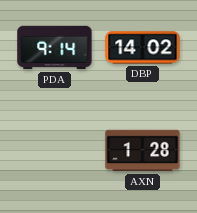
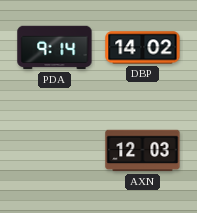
AXN: 1:28 -> 12:03
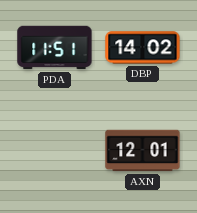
PDA: 9:14 -> 11:51
AXN: 12:03 -> 12:01
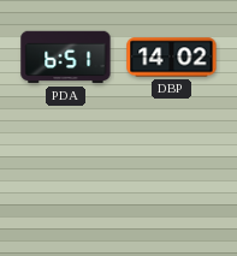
PDA: 11:51 -> 6:51
AXN: 12:01 -> none
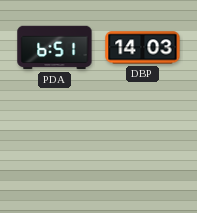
DBP: 14:02 -> 14:03
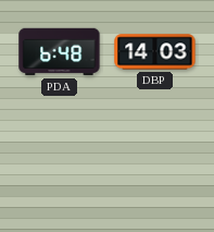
PDA: 6:51 -> 6:48
